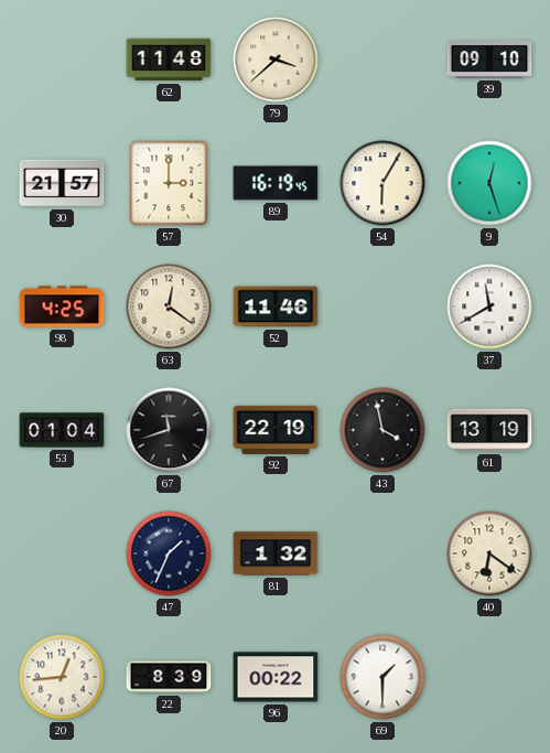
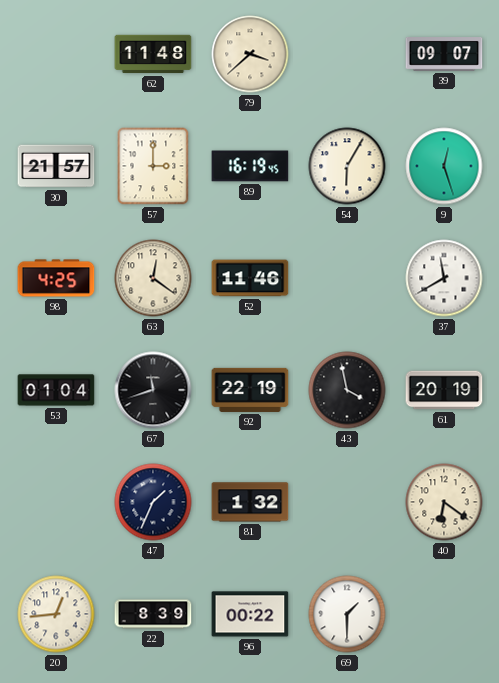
39: 09:10 -> 09:07
61: 13:19 -> 20:19
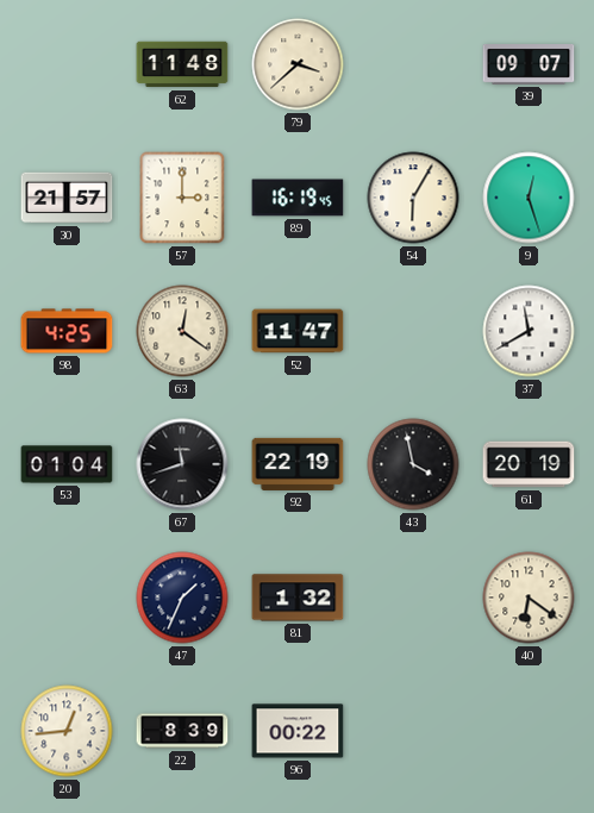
52: 11:46 -> 11:47
69: 1:30 -> none
